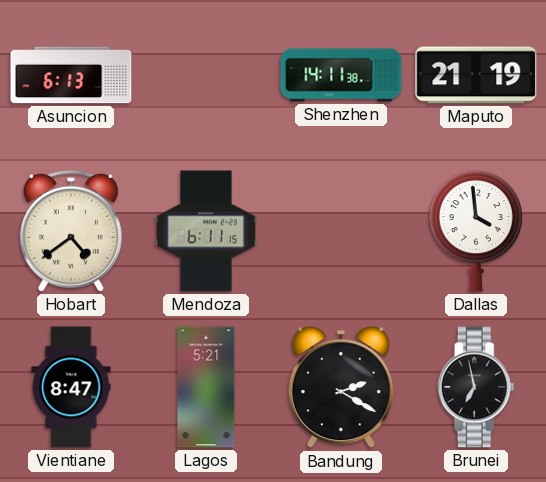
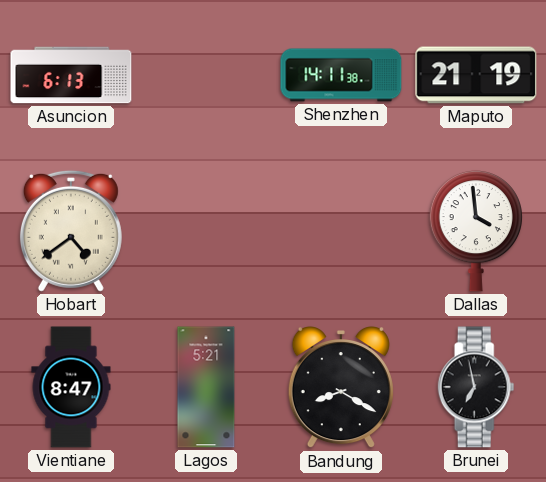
Mendoza: 6:11 -> none
Bandung: 2:20 -> 8:20
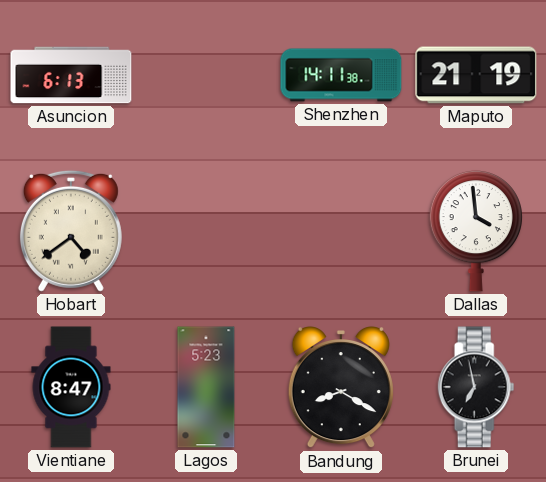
Lagos: 5:21 -> 5:23
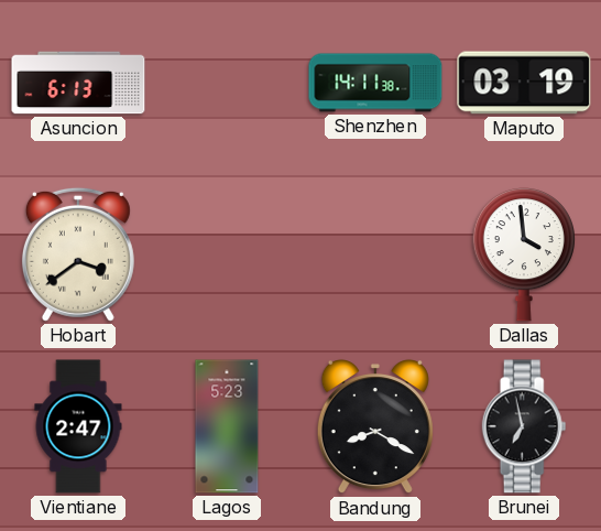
Maputo: 21:19 -> 03:19
Hobart: 4:39 -> 3:39
Vientiane: 8:47 -> 2:47
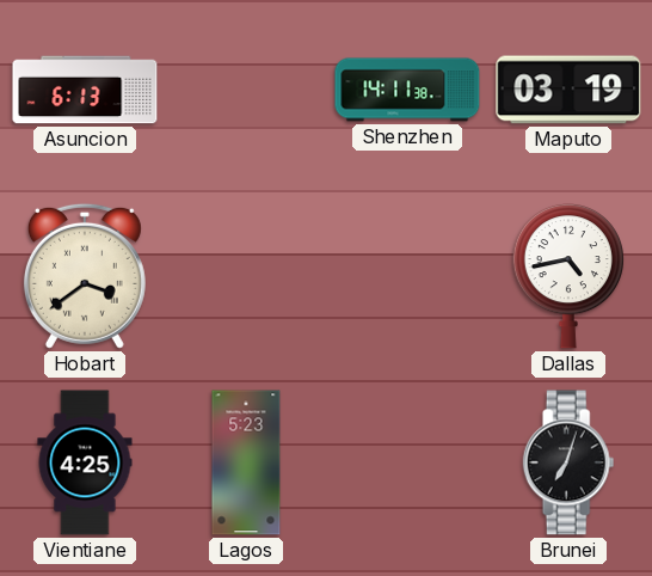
Dallas: 3:59 -> 4:43
Vientiane: 2:47 -> 4:25
Bandung: 8:20 -> none
Brunei: 6:58 -> 7:03
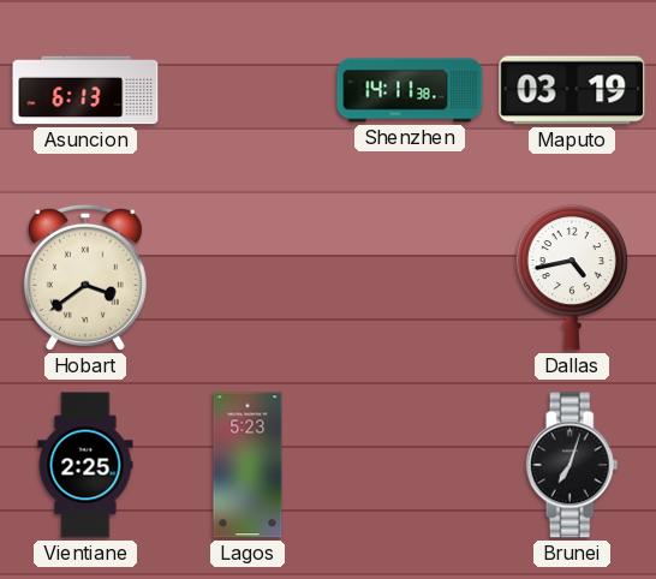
Vientiane: 4:25 -> 2:25
